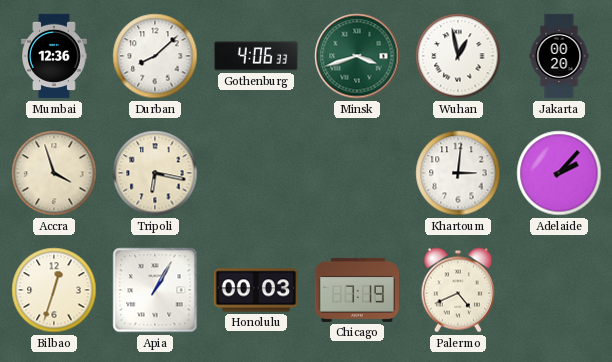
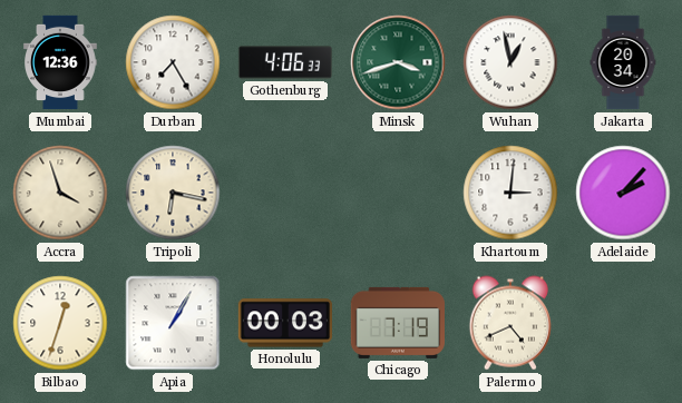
Durban: 8:08 -> 7:25
Jakarta: 00:20 -> 20:34
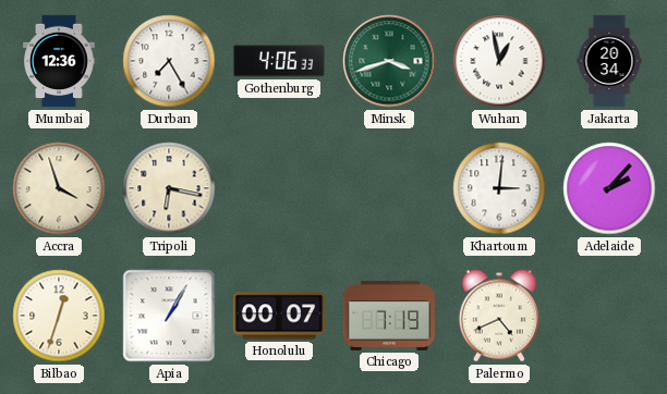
Honolulu: 00:03 -> 00:07
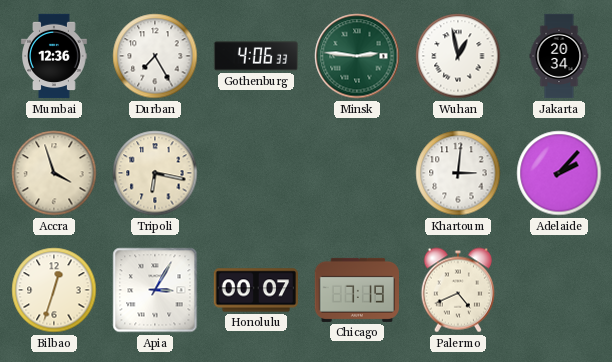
Minsk: 3:42 -> 2:46
Apia: 1:05 -> 3:05
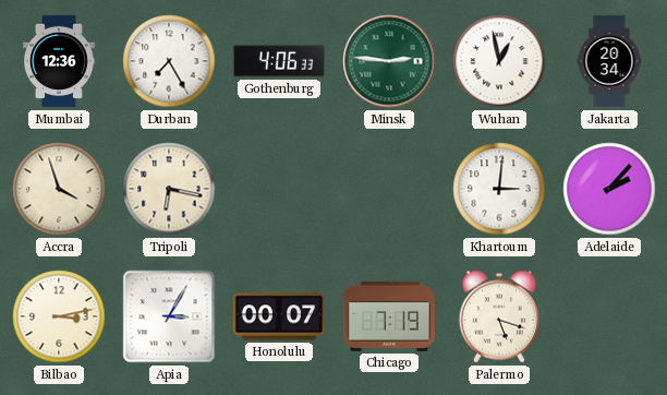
Bilbao: 12:33 -> 3:13
Palermo: 4:41 -> 5:18
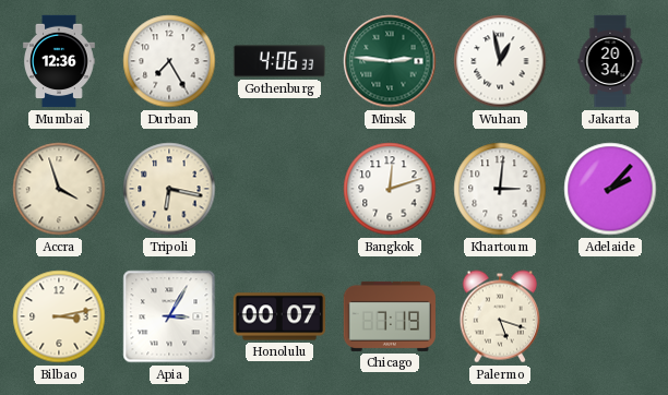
Bangkok: none -> 12:12
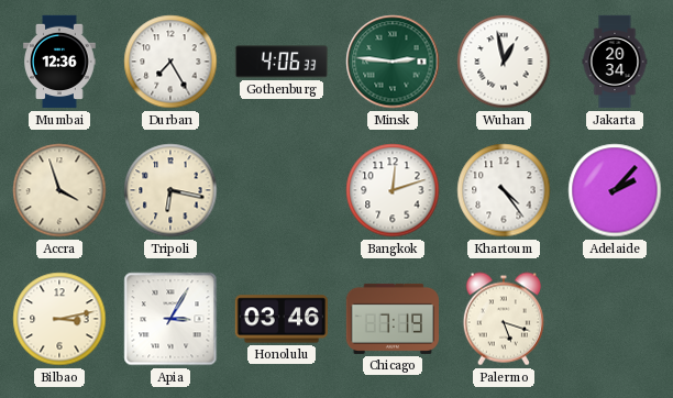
Khartoum: 3:01 -> 4:24
Honolulu: 00:07 -> 03:46
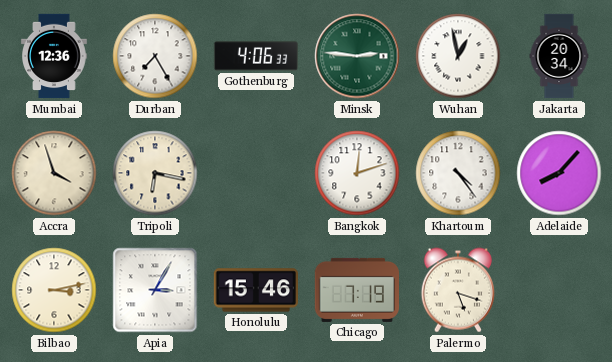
Adelaide: 2:07 -> 8:07
Honolulu: 03:46 -> 15:46
